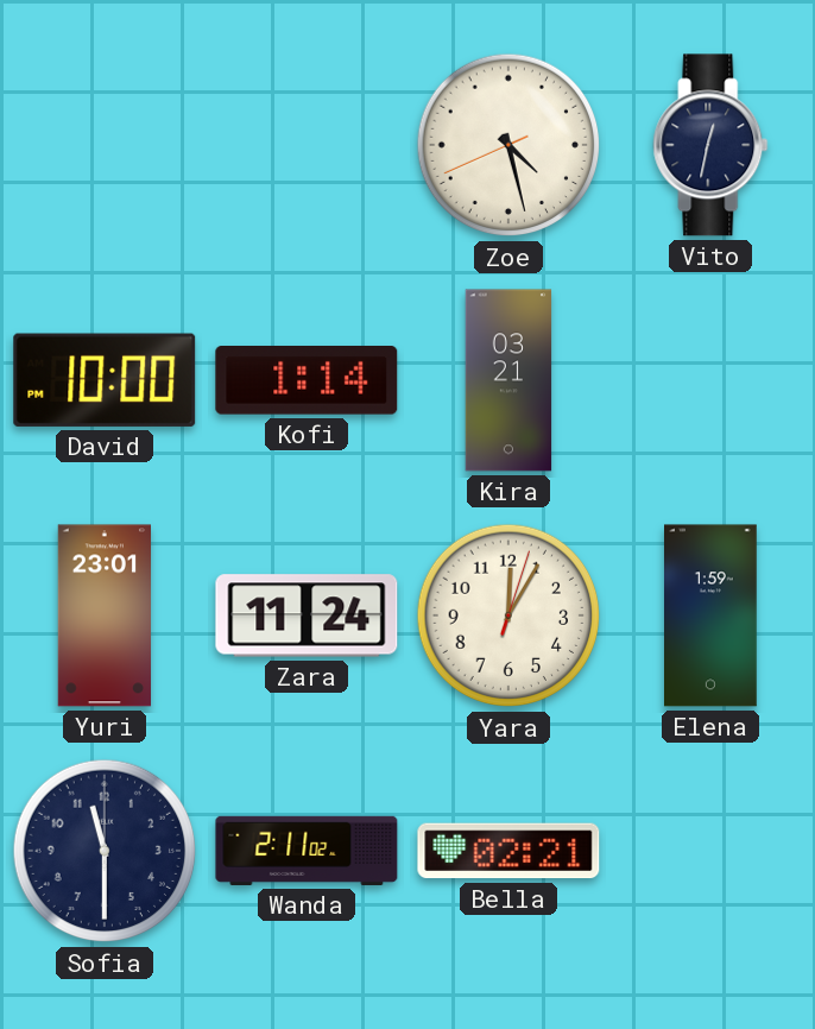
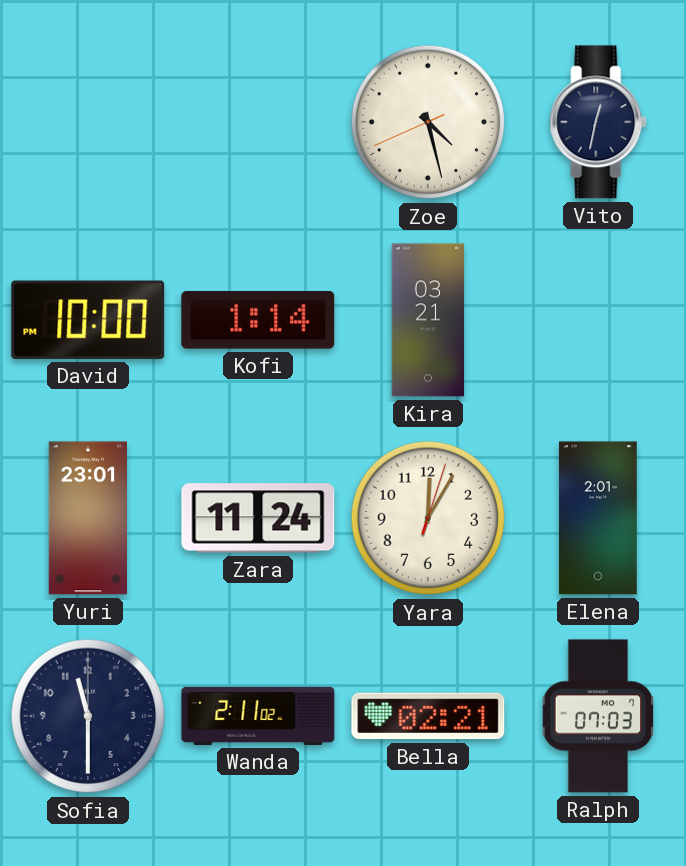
Elena: 1:59 -> 2:01
Ralph: none -> 07:03
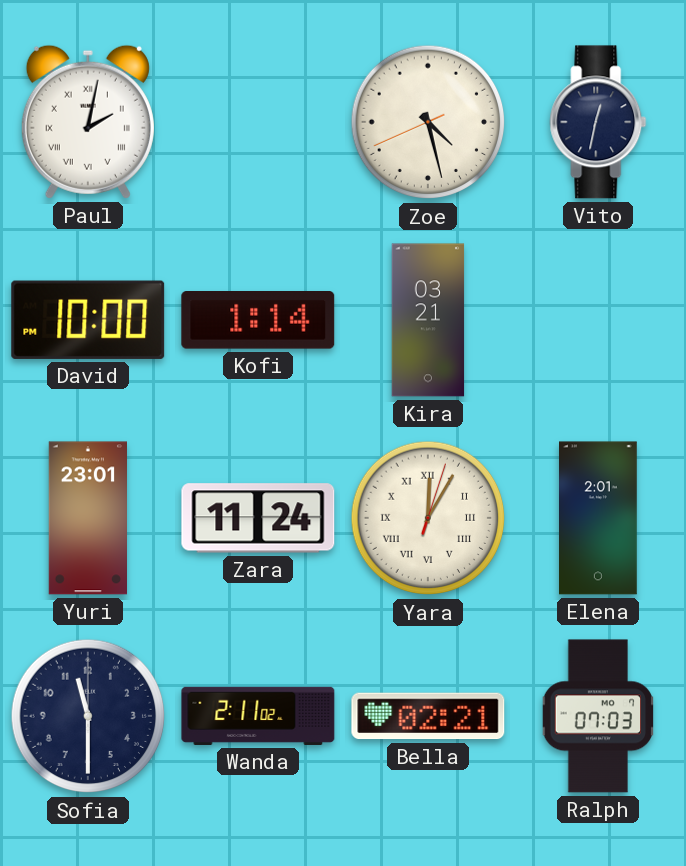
Paul: none -> 2:02
Yara numerals: Arabic -> Roman
